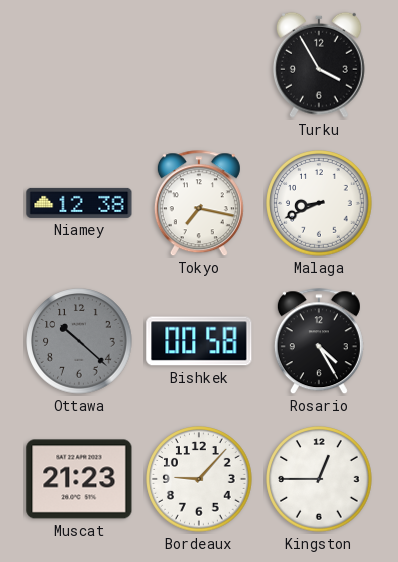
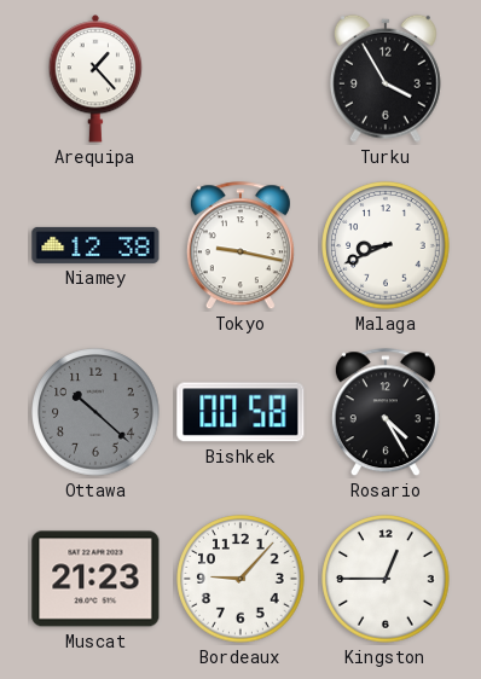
Arequipa: none -> 1:23
Tokyo: 7:17 -> 9:17
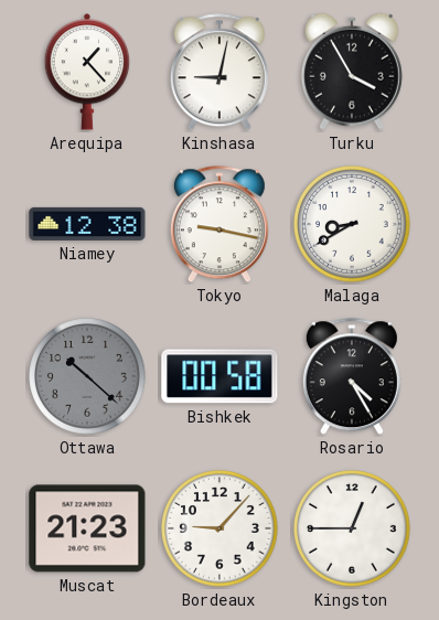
Kinshasa: none -> 9:02
Malaga: 8:41 -> 8:40
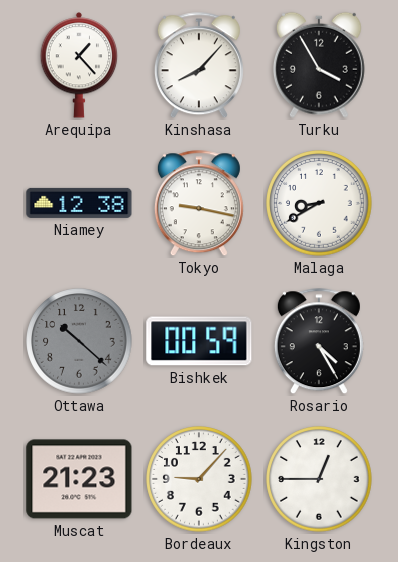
Kinshasa: 9:02 -> 8:07
Bishkek: 00:58 -> 00:59
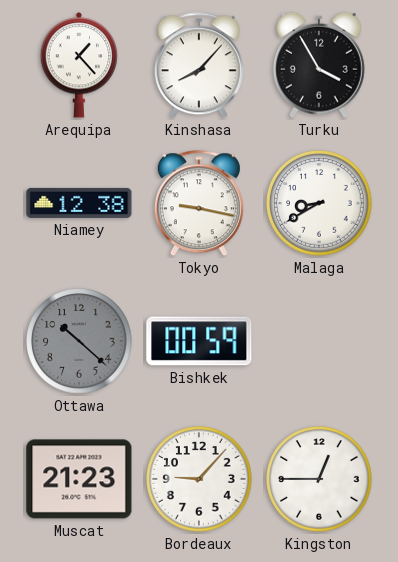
Rosario: 4:25 -> none
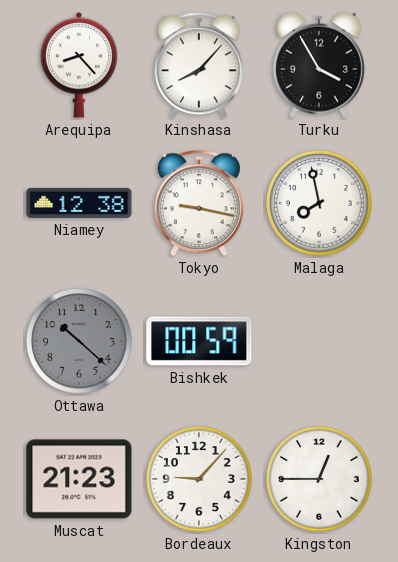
Arequipa: 1:23 -> 8:23
Malaga: 8:40 -> 7:58
